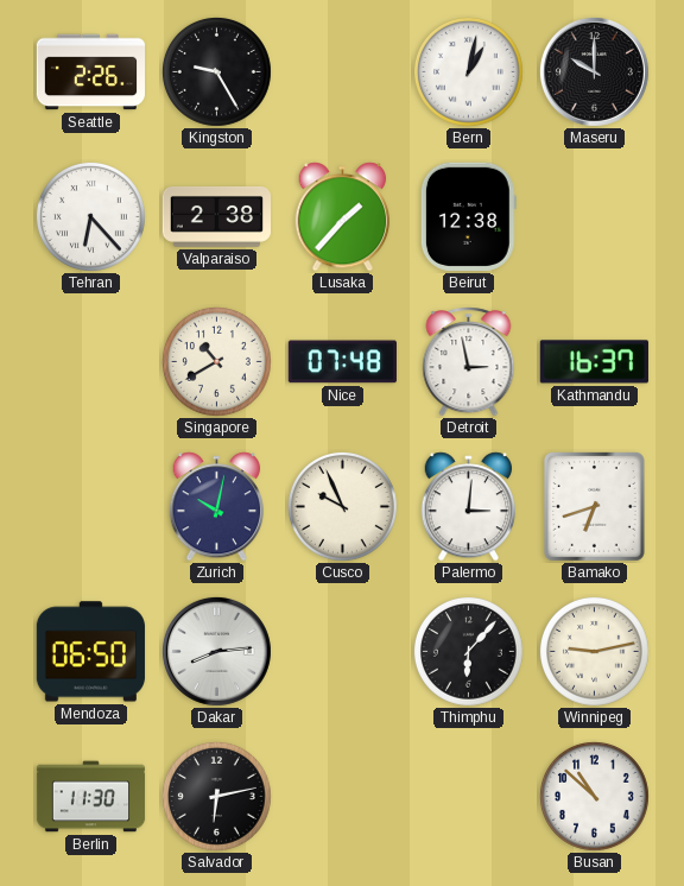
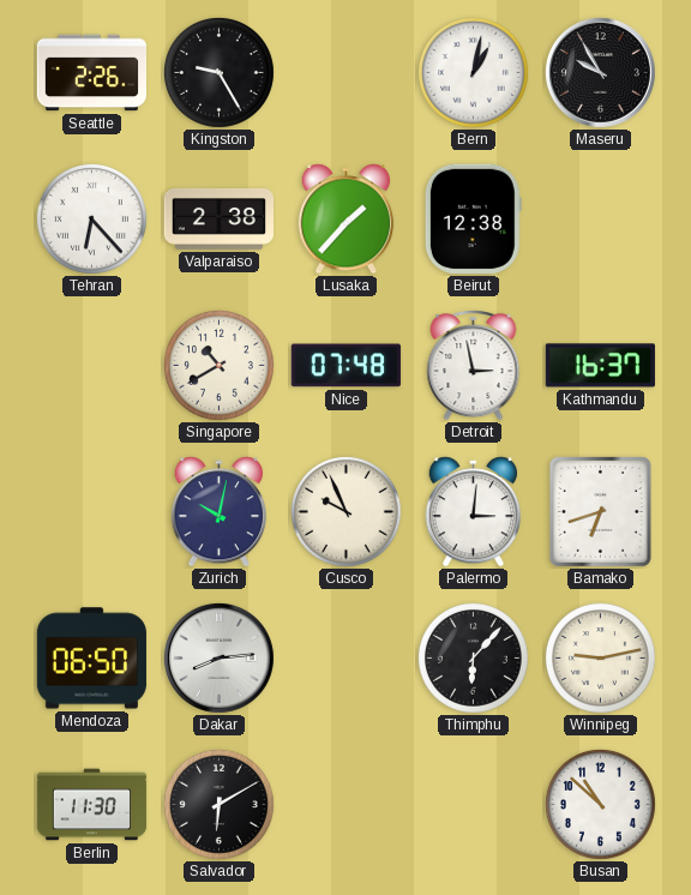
Maseru: 10:00 -> 9:55
Salvador: 6:13 -> 6:10
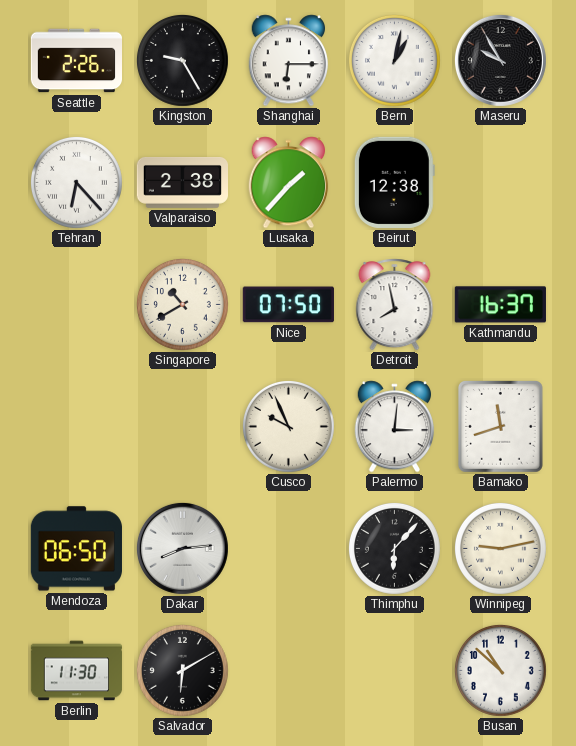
Shanghai: none -> 6:15
Nice: 07:48 -> 07:50
Detroit: 2:58 -> 7:58
Zurich: 10:02 -> none
Bamako: 6:42 -> 11:42
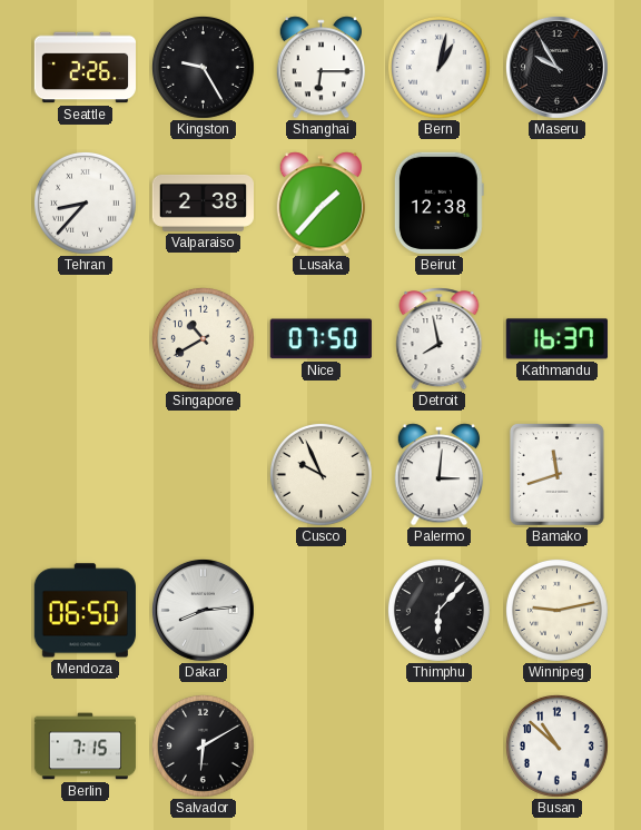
Tehran: 6:23 -> 8:37
Berlin: 11:30 -> 7:15
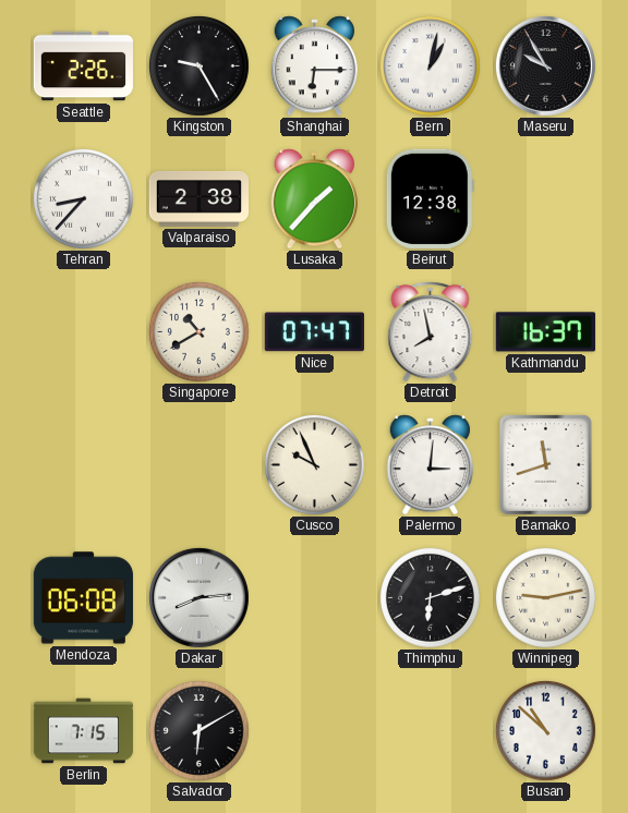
Nice: 07:50 -> 07:47
Mendoza: 06:50 -> 06:08
Thimphu: 6:07 -> 6:12
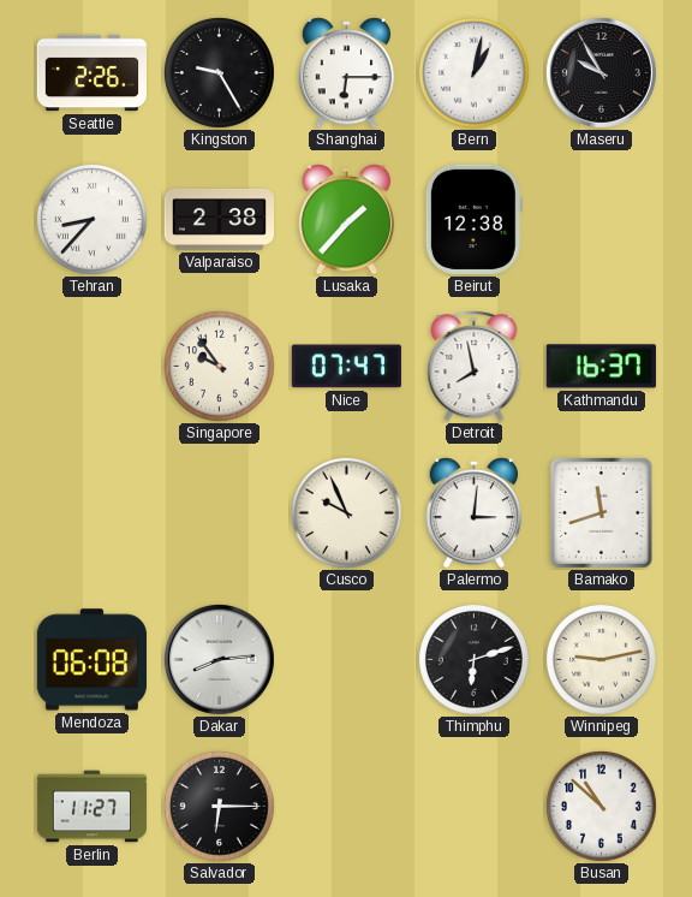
Singapore: 10:40 -> 9:54
Berlin: 7:15 -> 11:27
Salvador: 6:10 -> 6:15
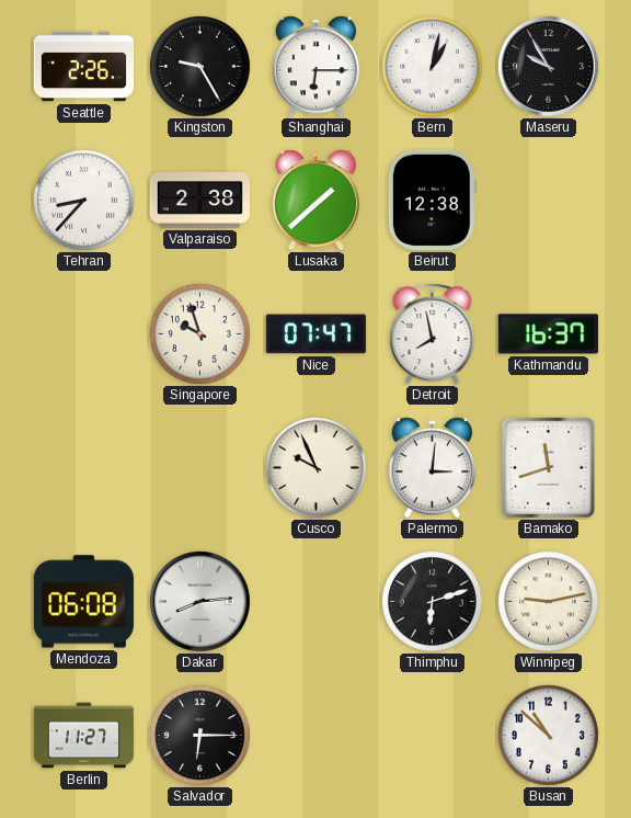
Lusaka: 1:37 -> 1:38
Singapore: 9:54 -> 9:57
